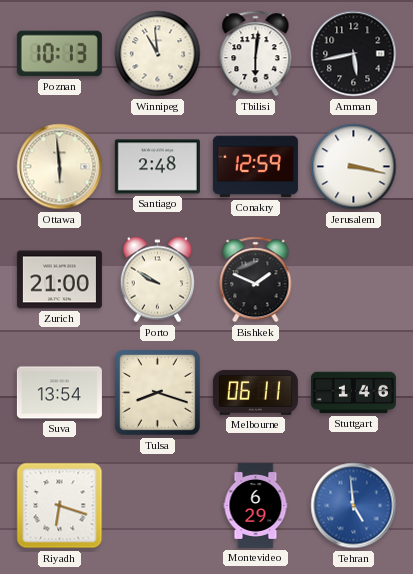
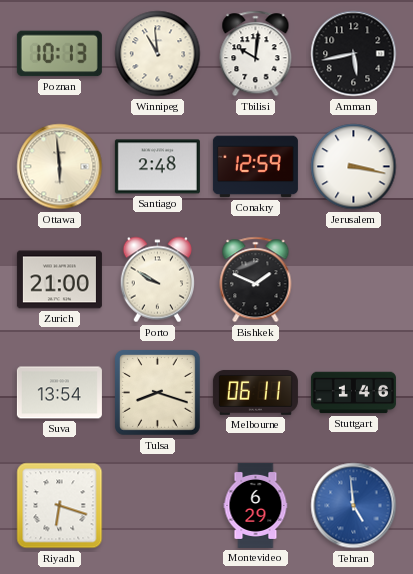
Tbilisi: 6:01 -> 10:01
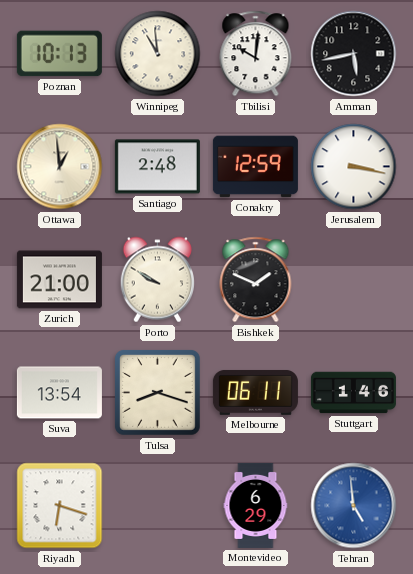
Ottawa: 5:59 -> 12:59
